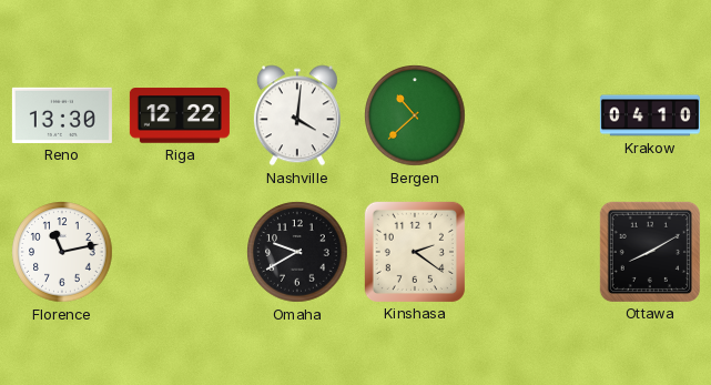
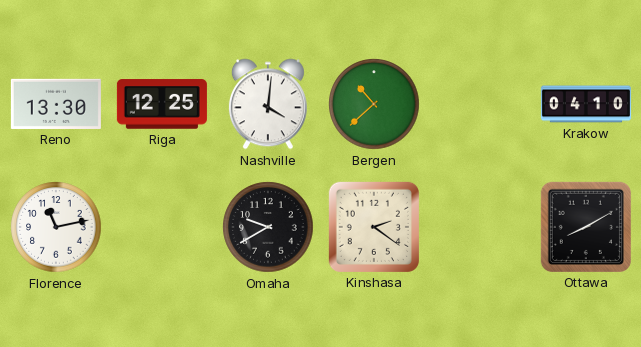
Riga: 12:22 -> 12:25
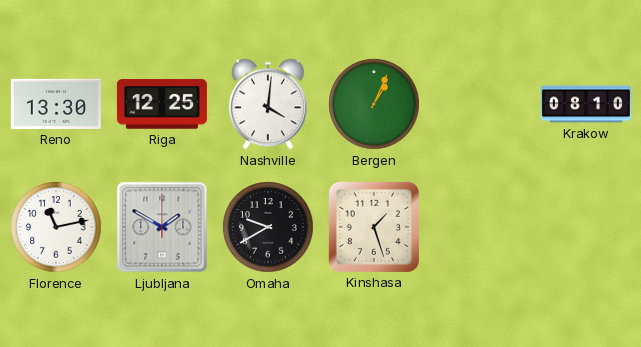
Bergen: 10:38 -> 1:04
Krakow: 04:10 -> 08:10
Ljubljana: none -> 1:50
Kinshasa: 2:21 -> 1:27
Ottawa: 8:10 -> none
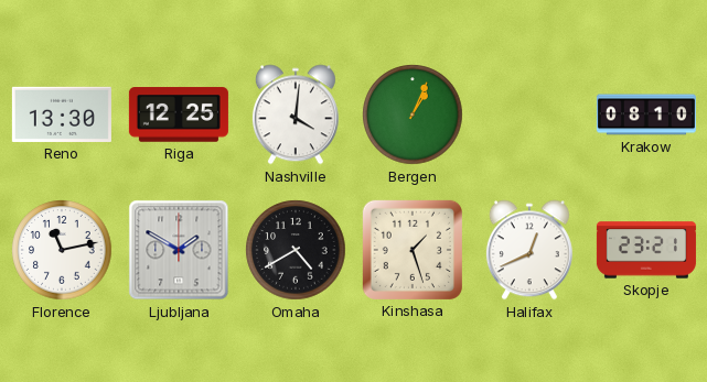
Omaha: 9:40 -> 4:40
Halifax: none -> 12:41
Skopje: none -> 23:21
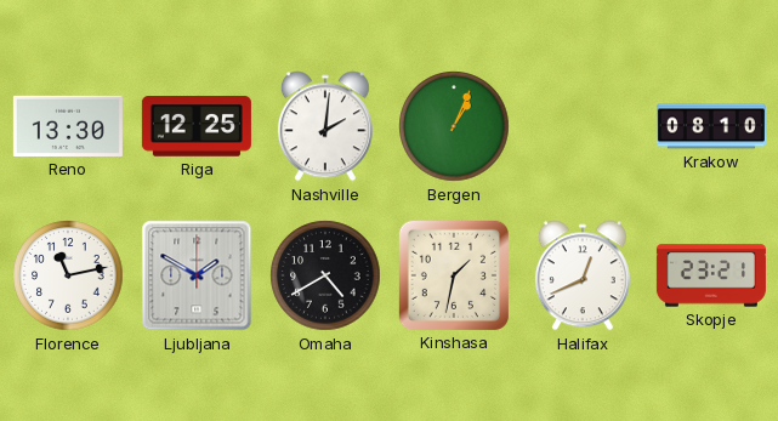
Nashville: 4:01 -> 2:01
Kinshasa: 1:27 -> 1:32
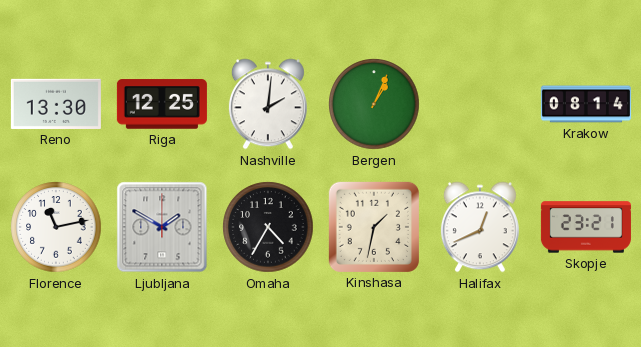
Krakow: 08:10 -> 08:14
Omaha: 4:40 -> 4:35
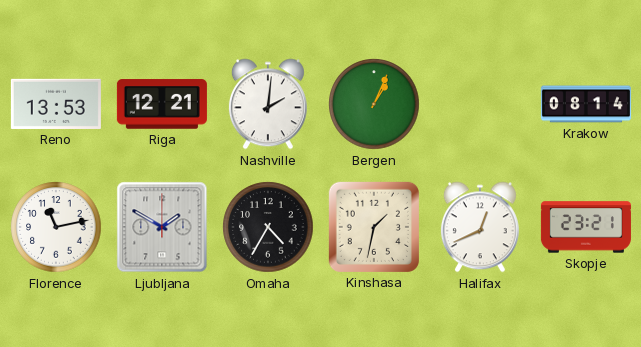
Reno: 13:30 -> 13:53
Riga: 12:25 -> 12:21
